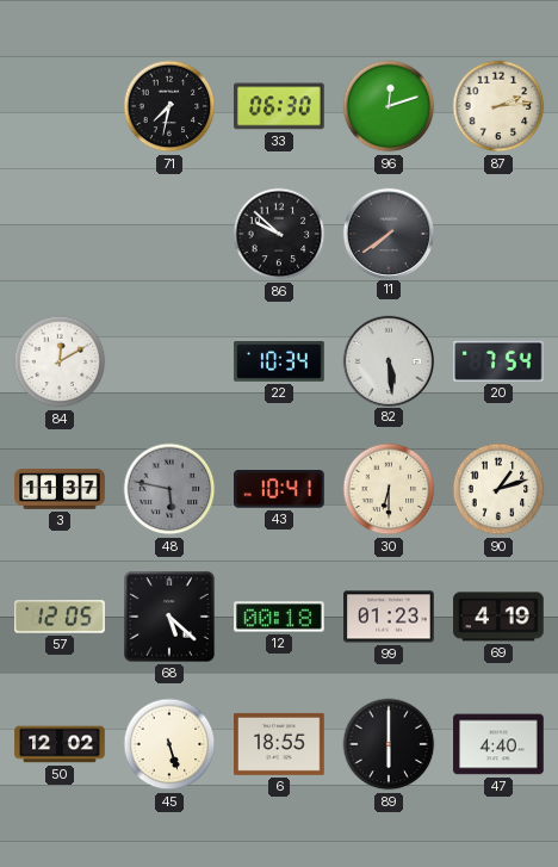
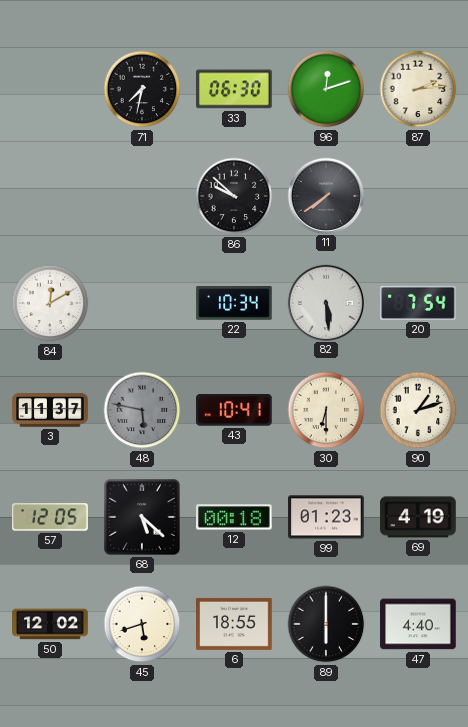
45: 5:27 -> 5:42
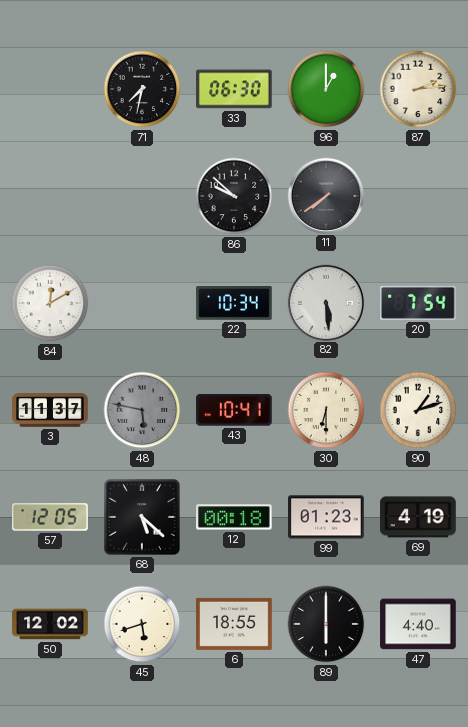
96: 12:12 -> 1:00
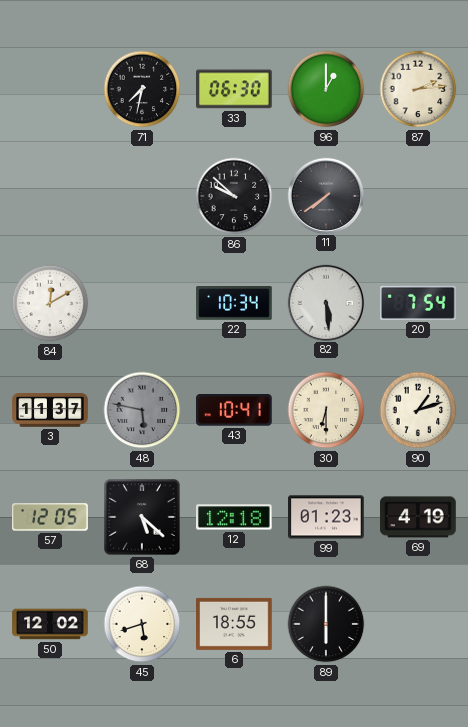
12: 00:18 -> 12:18
47: 4:40 -> none
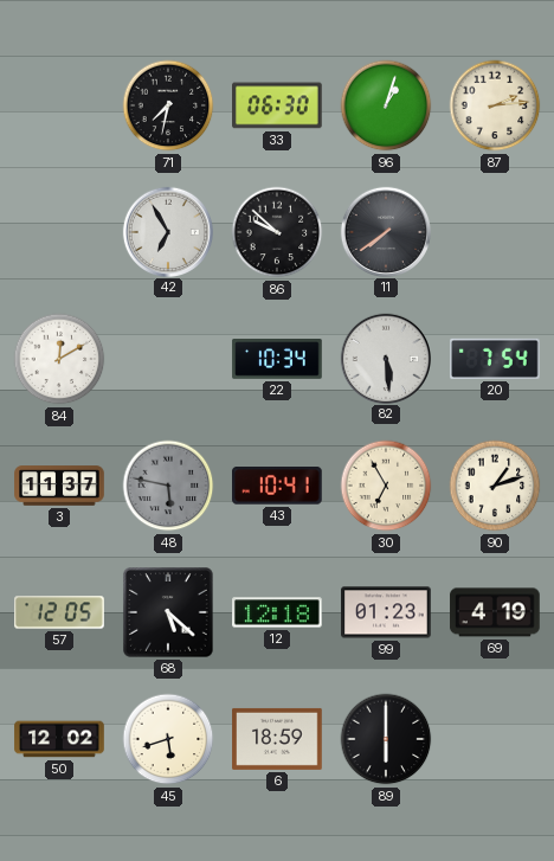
96: 1:00 -> 1:03
42: none -> 6:55
30: 6:30 -> 6:55
6: 18:55 -> 18:59
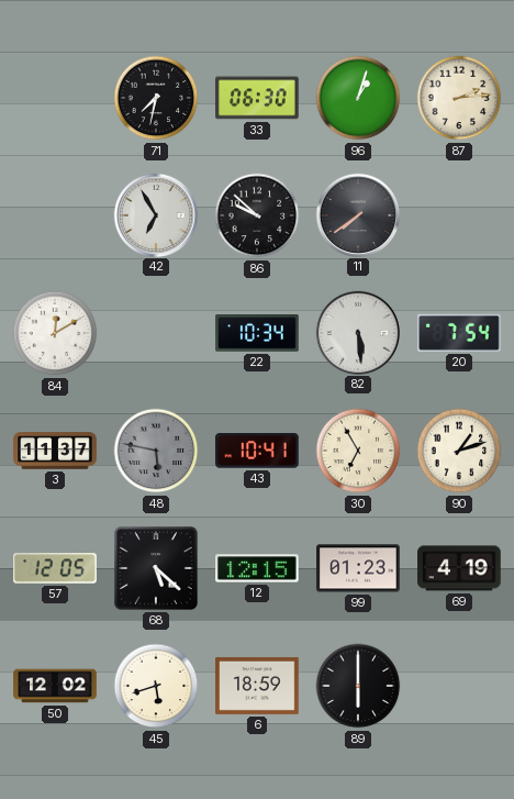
12: 12:18 -> 12:15
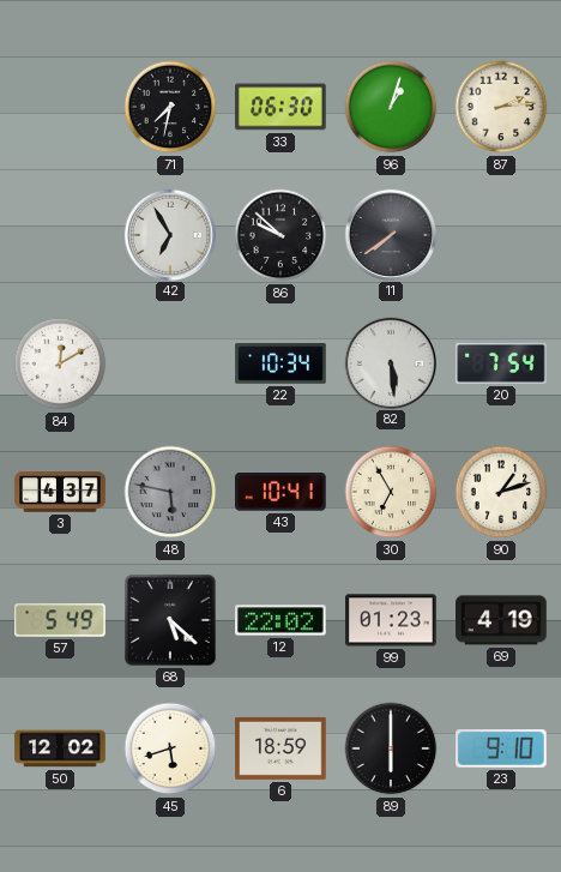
3: 11:37 -> 4:37
57: 12:05 -> 5:49
12: 12:15 -> 22:02
23: none -> 9:10
